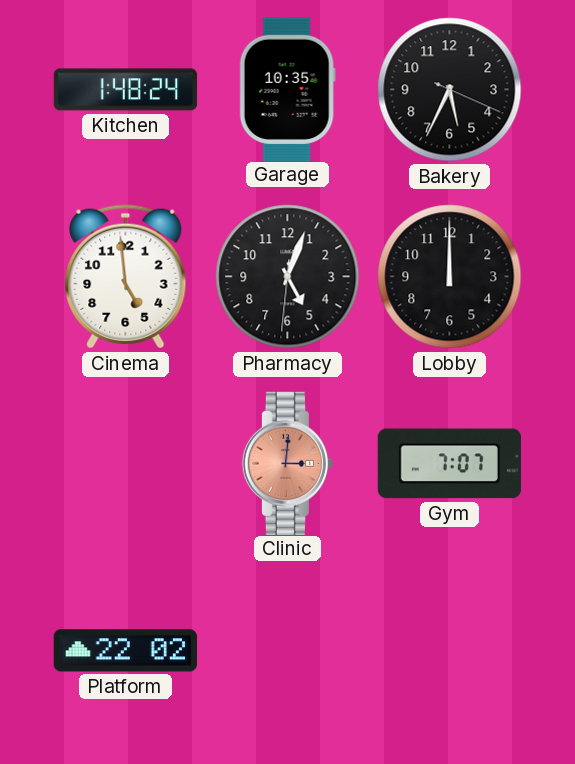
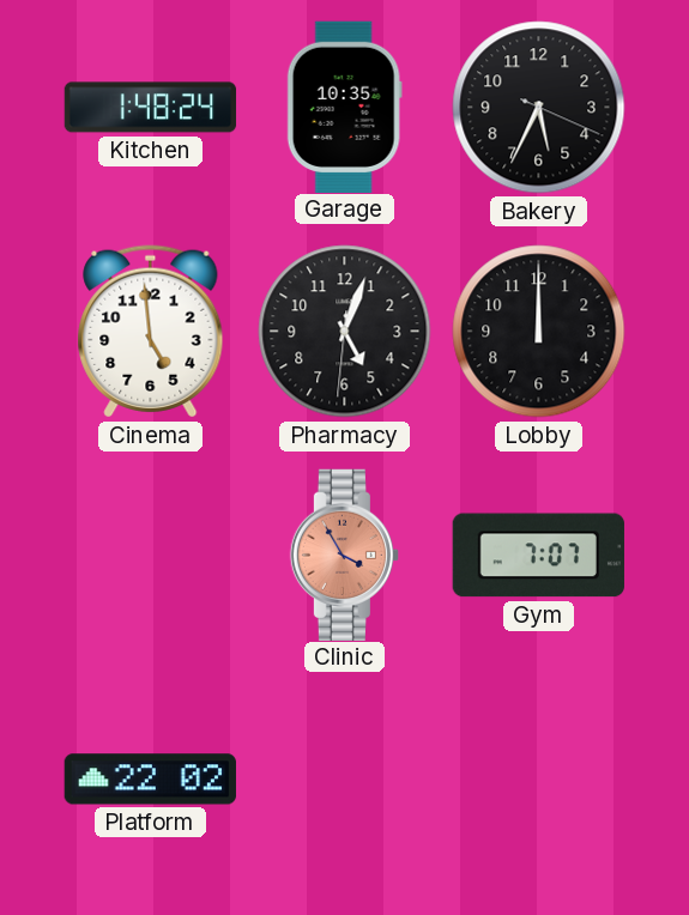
Clinic: 3:01 -> 3:55
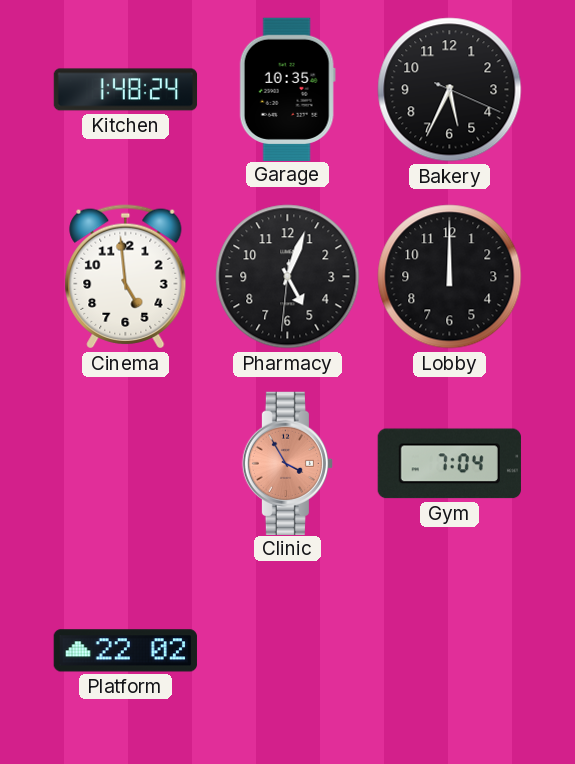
Gym: 7:07 -> 7:04
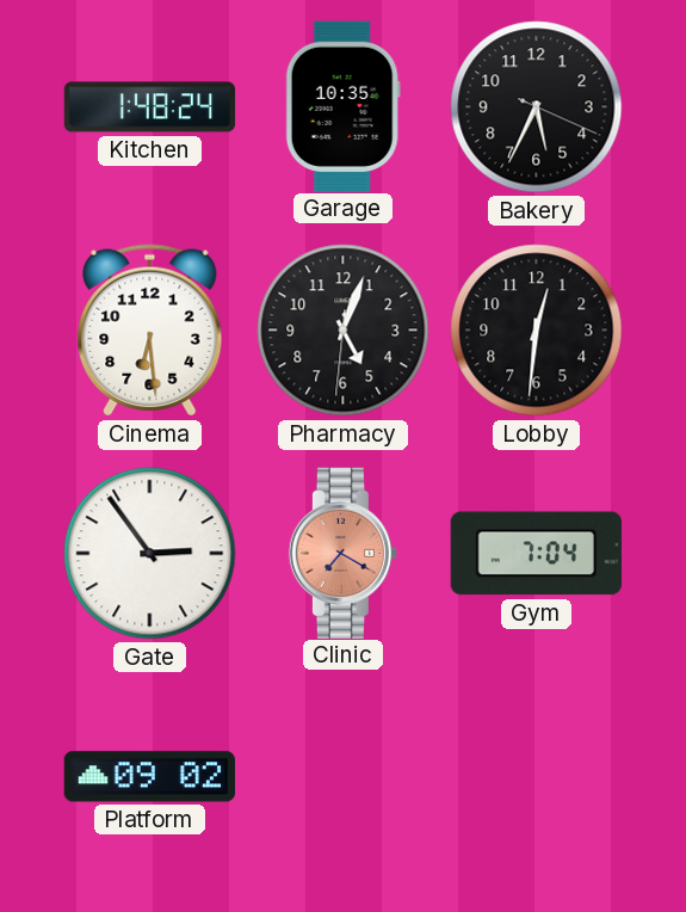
Cinema: 4:59 -> 6:29
Lobby: 12:00 -> 12:31
Gate: none -> 2:54
Clinic: 3:55 -> 7:20
Platform: 22:02 -> 09:02
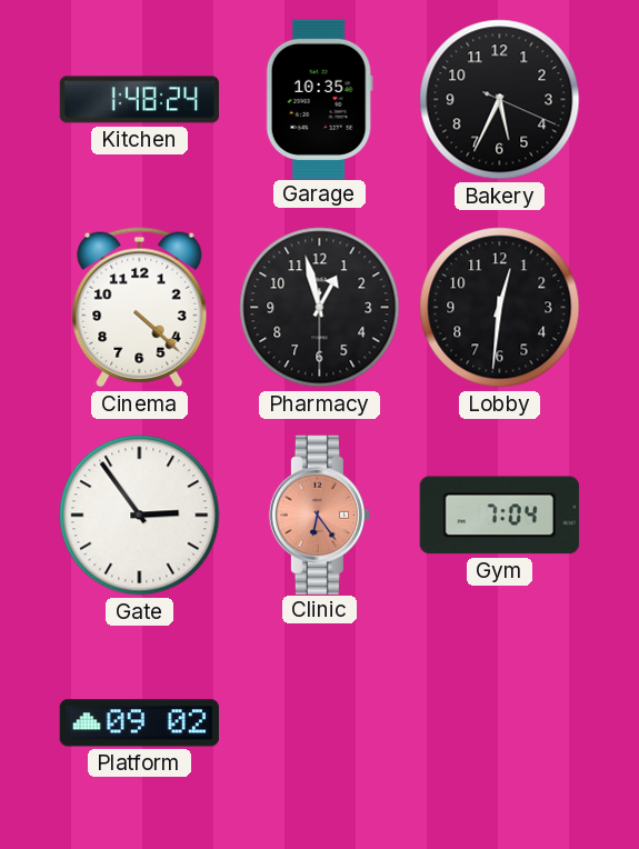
Cinema: 6:29 -> 4:22
Pharmacy: 5:03 -> 12:57
Clinic: 7:20 -> 6:24
